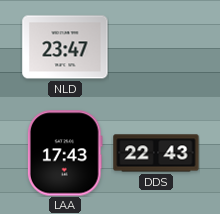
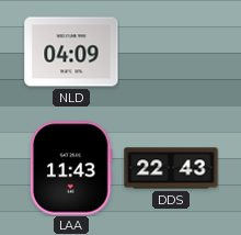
NLD: 23:47 -> 04:09
LAA: 17:43 -> 11:43
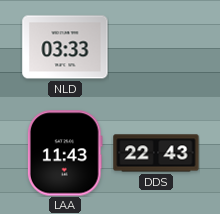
NLD: 04:09 -> 03:33
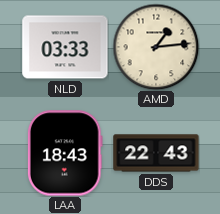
AMD: none -> 1:14
LAA: 11:43 -> 18:43
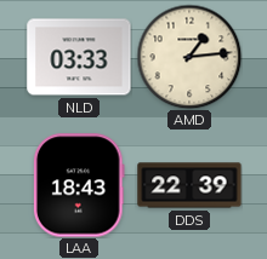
DDS: 22:43 -> 22:39
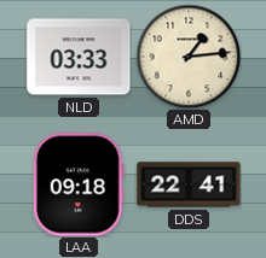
LAA: 18:43 -> 09:18
DDS: 22:39 -> 22:41
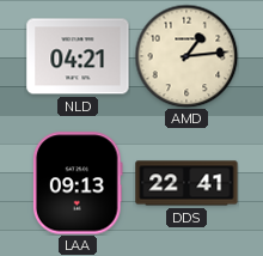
NLD: 03:33 -> 04:21
LAA: 09:18 -> 09:13
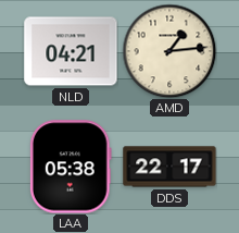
LAA: 09:13 -> 05:38
DDS: 22:41 -> 22:17
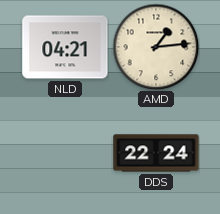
LAA: 05:38 -> none
DDS: 22:17 -> 22:24
